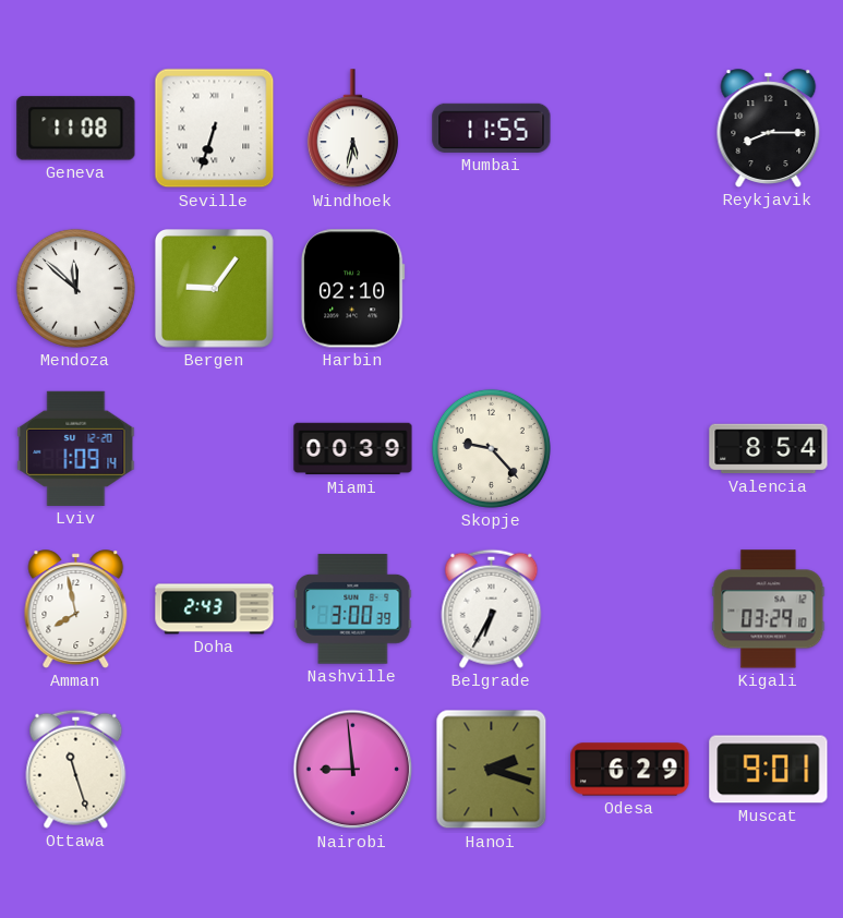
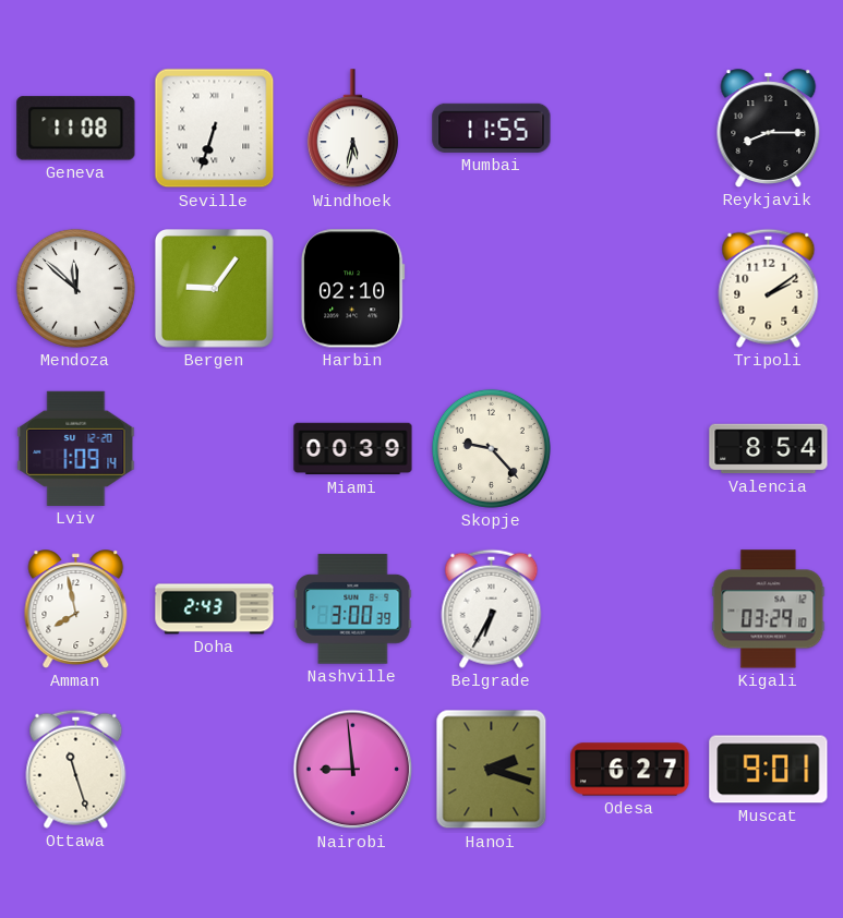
Tripoli: none -> 2:09
Odesa: 6:29 -> 6:27
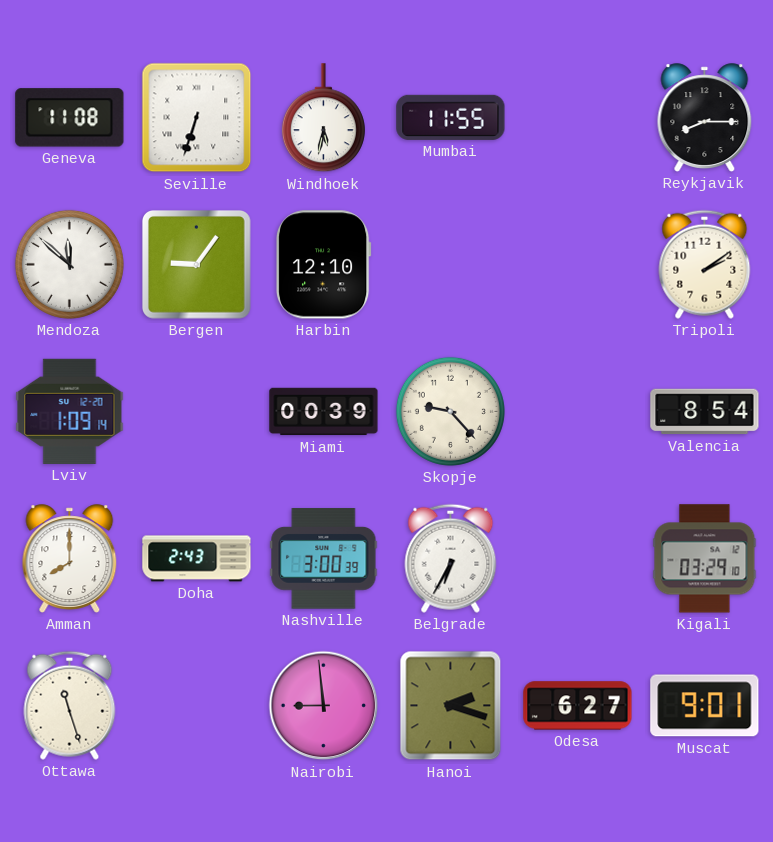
Harbin: 02:10 -> 12:10
Amman: 7:58 -> 8:00
